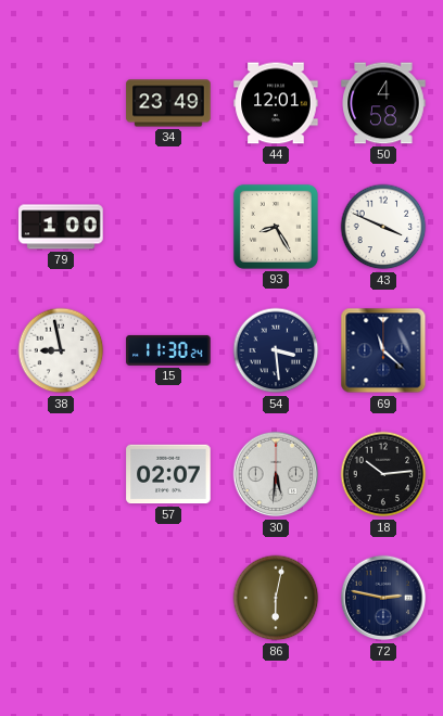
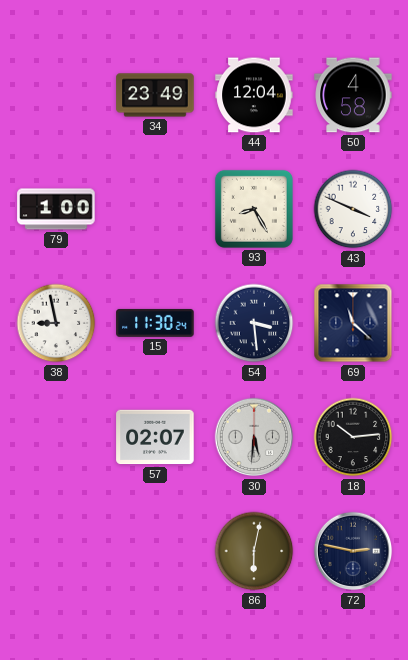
44: 12:01 -> 12:04
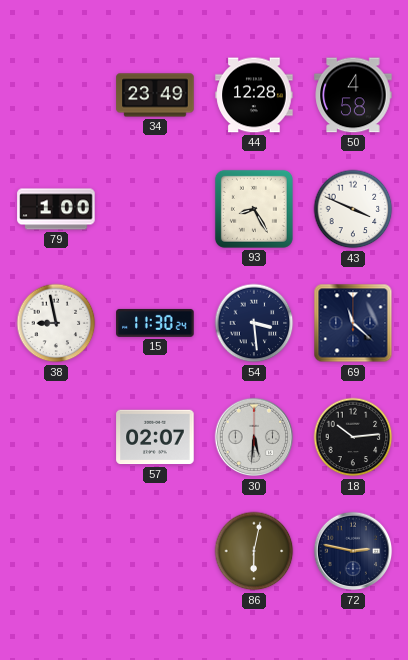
44: 12:04 -> 12:28
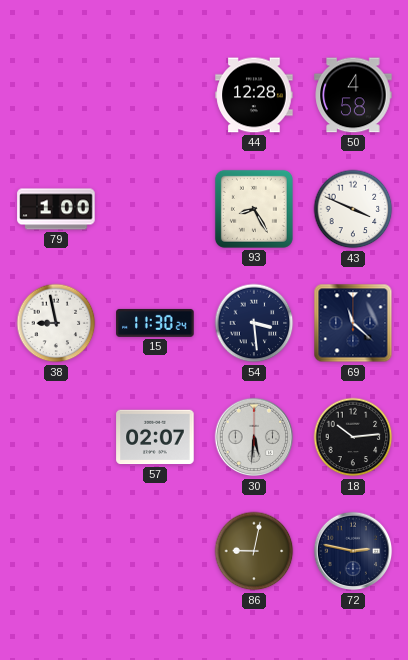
34: 23:49 -> none
86: 6:02 -> 9:02
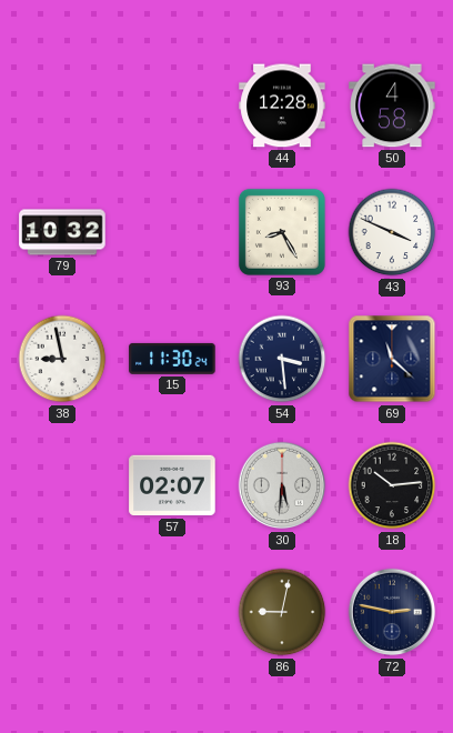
79: 1:00 -> 10:32
